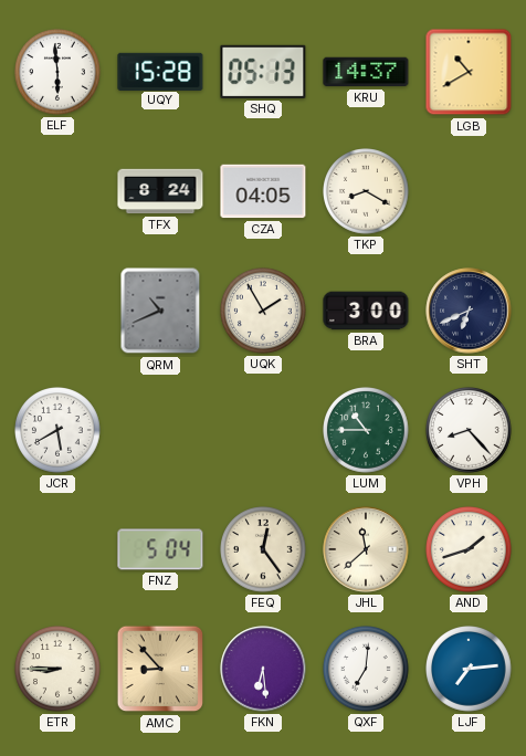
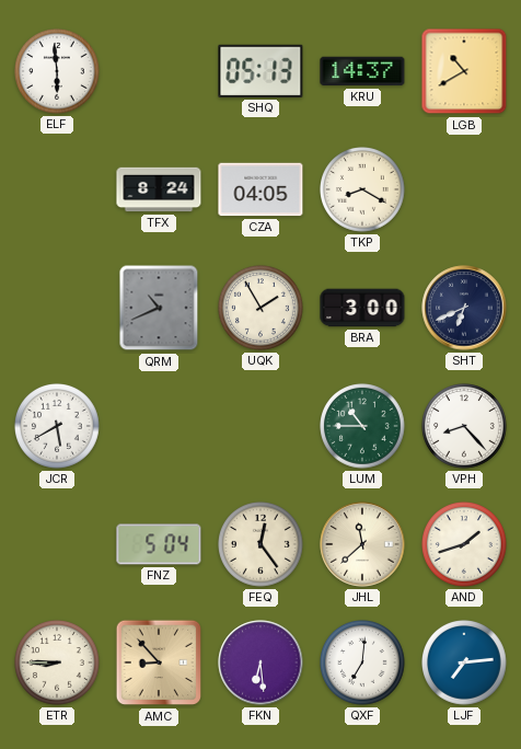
UQY: 15:28 -> none
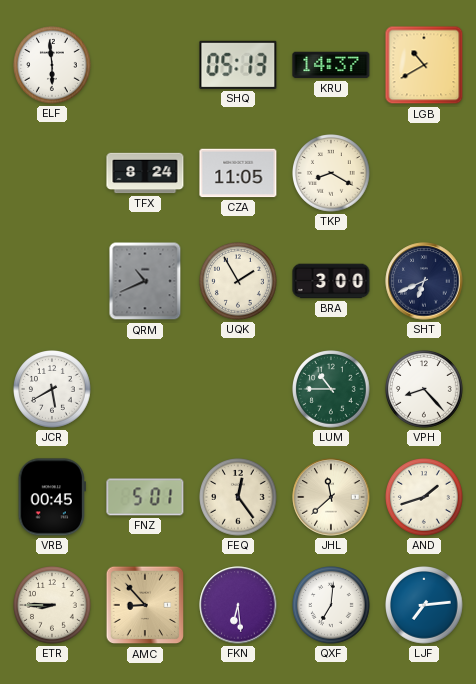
CZA: 04:05 -> 11:05
VRB: none -> 00:45
FNZ: 5:04 -> 5:01
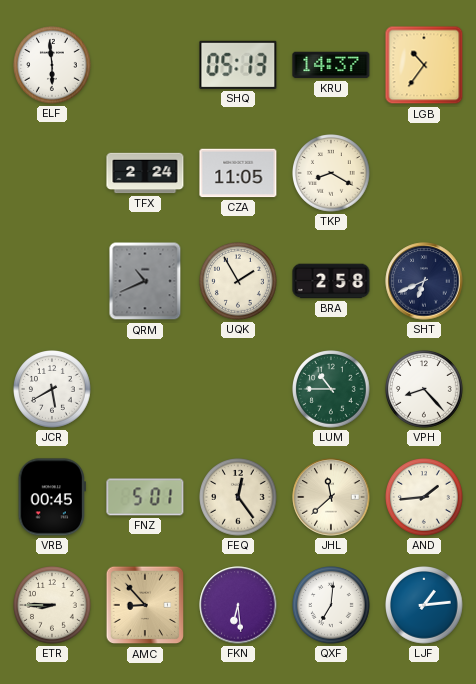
LGB: 10:40 -> 10:36
TFX: 8:24 -> 2:24
BRA: 3:00 -> 2:58
AND: 1:42 -> 1:44
LJF: 7:14 -> 1:14
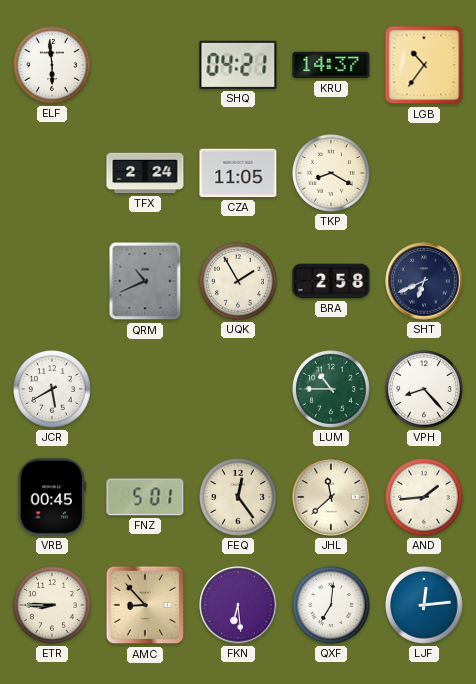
SHQ: 05:13 -> 04:21
LJF: 1:14 -> 12:14
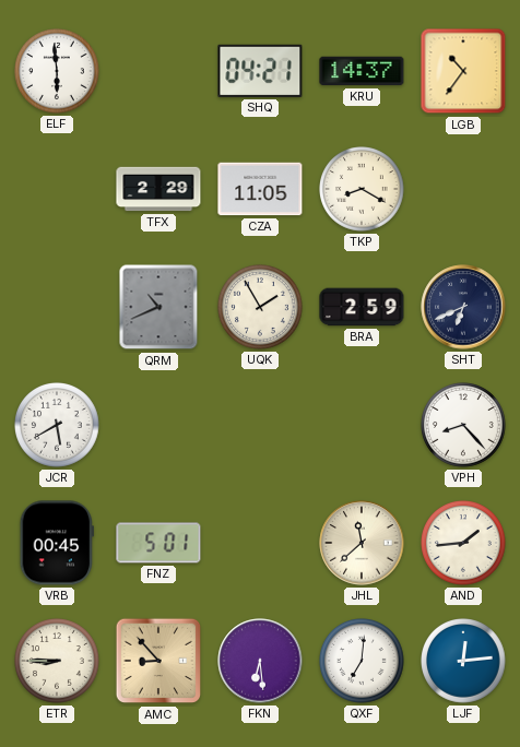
TFX: 2:24 -> 2:29
BRA: 2:58 -> 2:59
LUM: 10:45 -> none
FEQ: 12:24 -> none
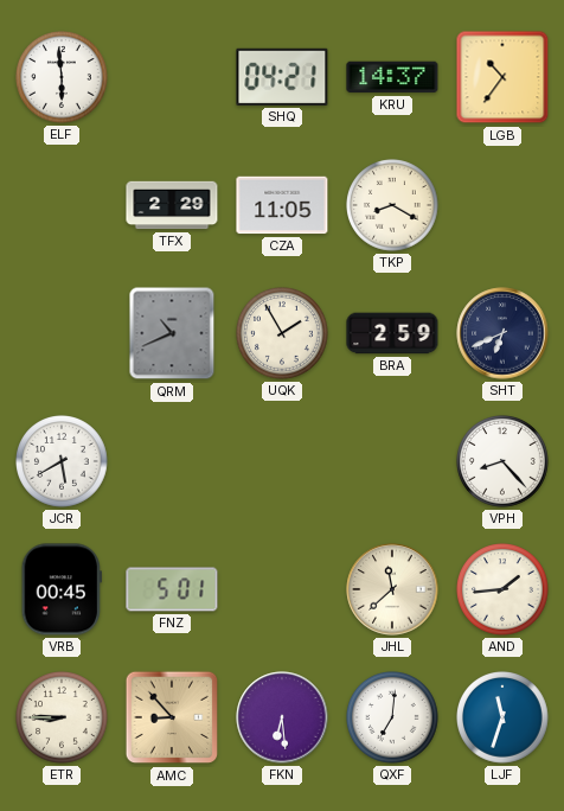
LJF: 12:14 -> 11:33
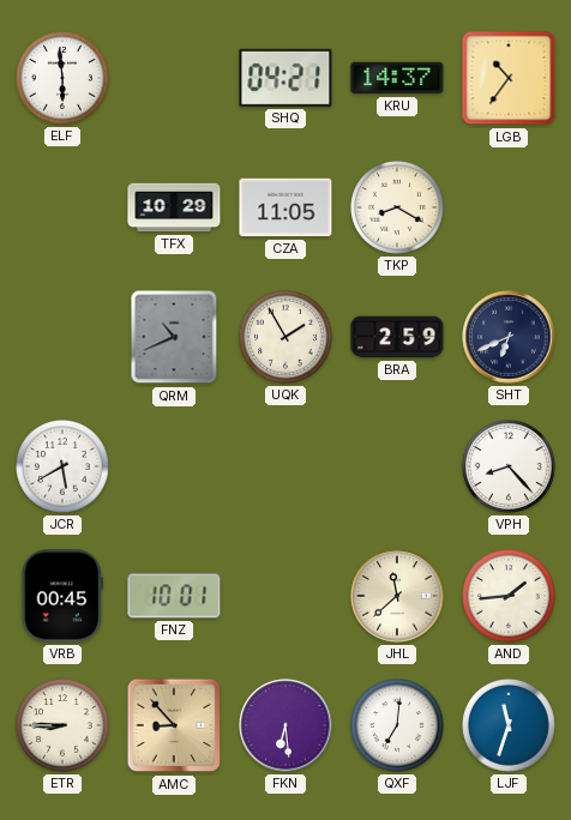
TFX: 2:29 -> 10:29
FNZ: 5:01 -> 10:01
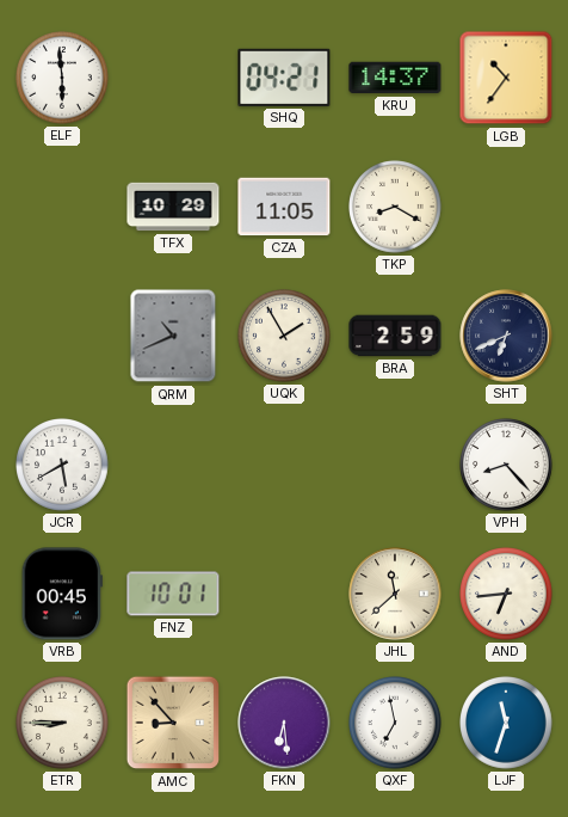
AND: 1:44 -> 6:44
QXF: 7:01 -> 6:58
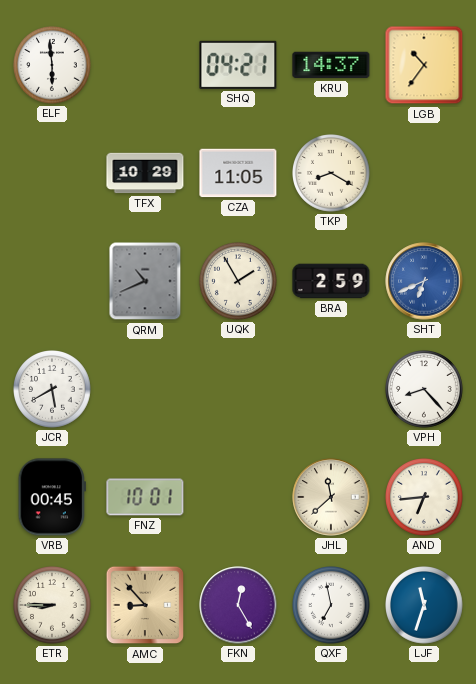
SHT dial: navy -> blue
FKN: 6:29 -> 12:25
